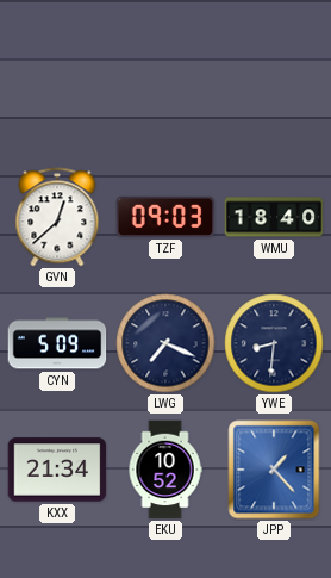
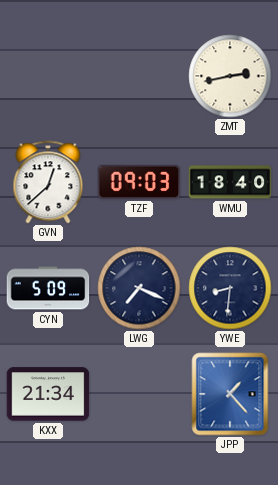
ZMT: none -> 2:43
EKU: 10:52 -> none
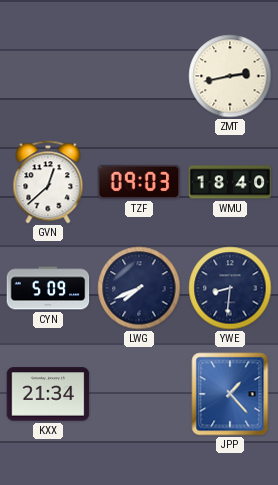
LWG: 7:19 -> 7:41
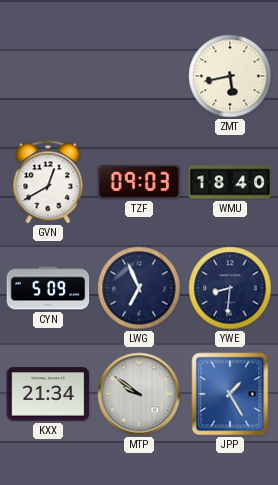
ZMT: 2:43 -> 5:43
GVN: 12:38 -> 12:40
LWG: 7:41 -> 6:56
MTP: none -> 9:51
JPP: 1:23 -> 1:25
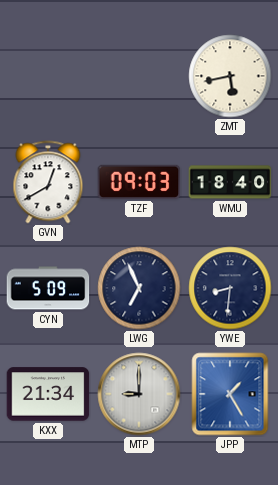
MTP: 9:51 -> 9:00
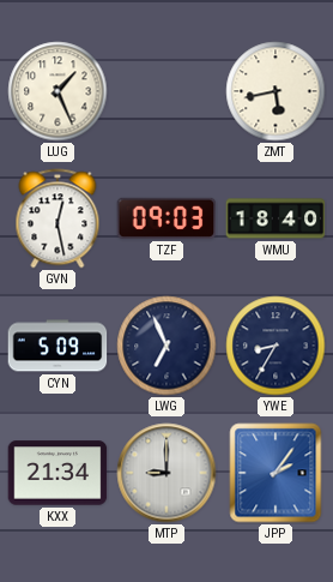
LUG: none -> 1:26
GVN: 12:40 -> 12:28
YWE: 8:31 -> 8:35
JPP: 1:25 -> 2:06
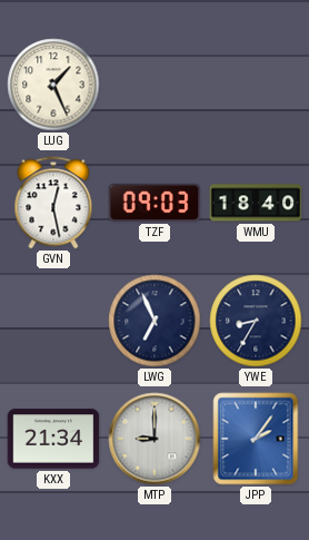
ZMT: 5:43 -> none
CYN: 5:09 -> none
